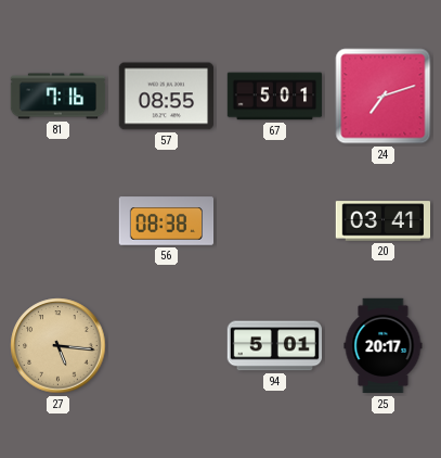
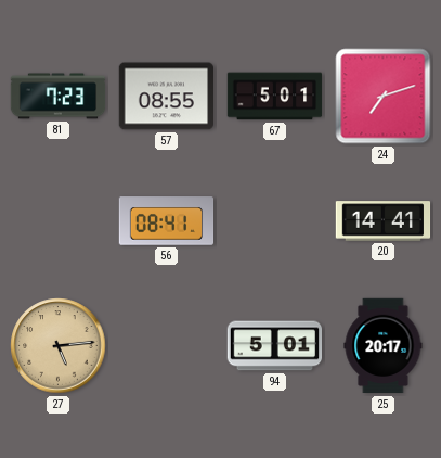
81: 7:16 -> 7:23
56: 08:38 -> 08:41
20: 03:41 -> 14:41
27: 5:16 -> 5:14
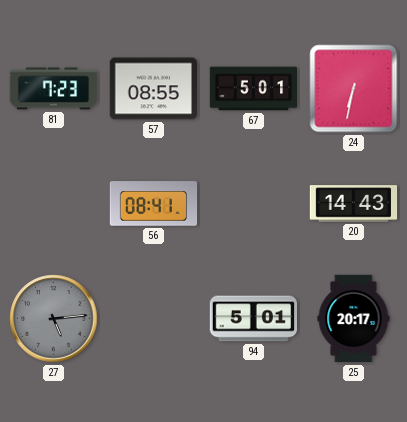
24: 7:12 -> 6:32
20: 14:41 -> 14:43
27 dial: champagne -> grey
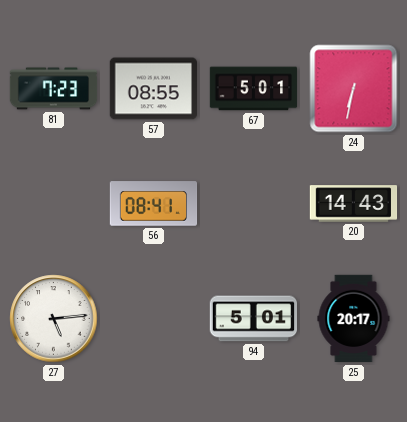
27 dial: grey -> white
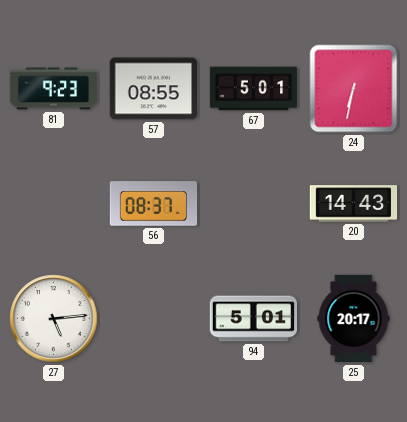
81: 7:23 -> 9:23
56: 08:41 -> 08:37
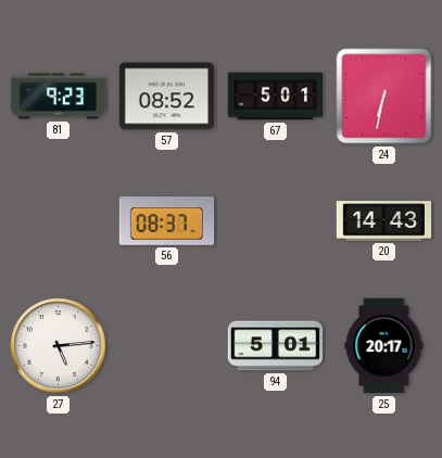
57: 08:55 -> 08:52
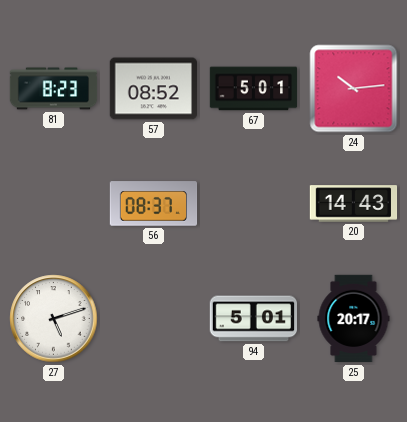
81: 9:23 -> 8:23
24: 6:32 -> 10:14
27: 5:14 -> 5:12
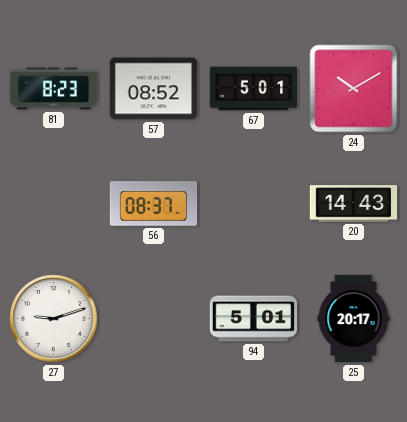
24: 10:14 -> 10:10
27: 5:12 -> 9:12
